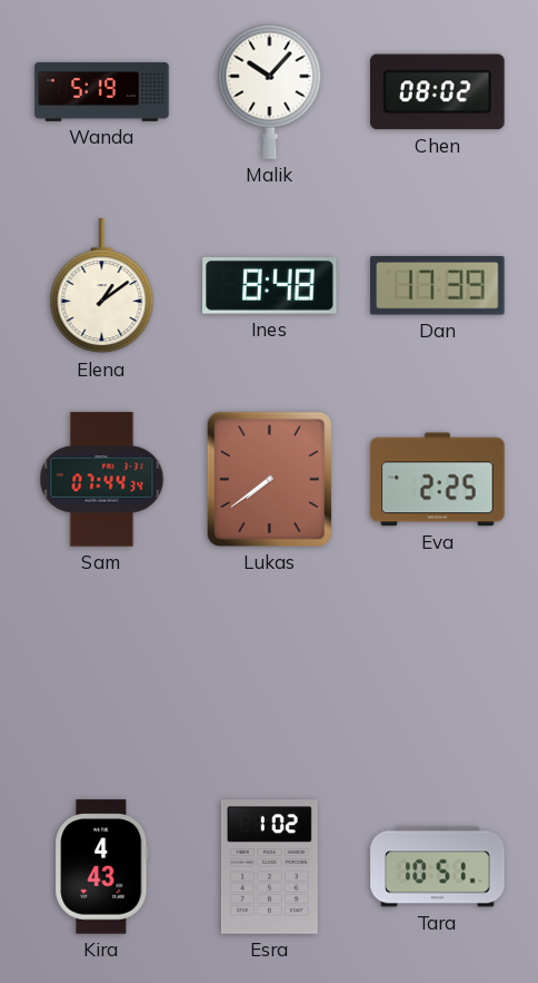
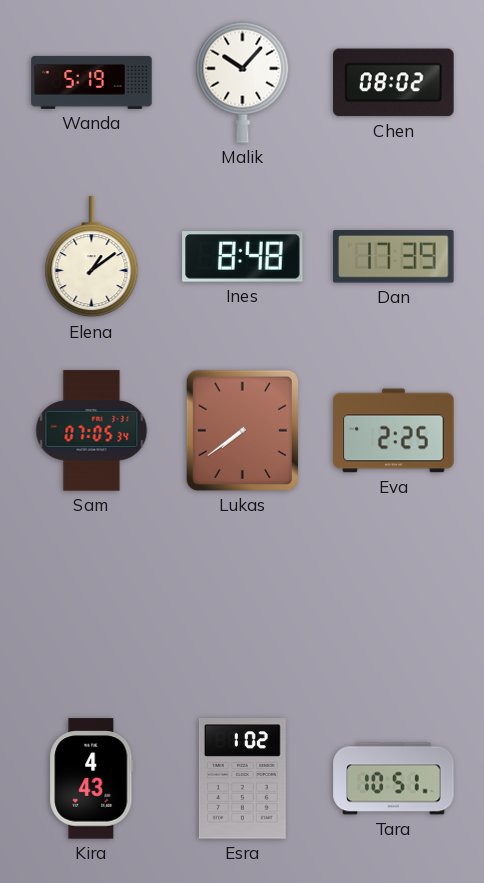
Sam: 07:44 -> 07:05
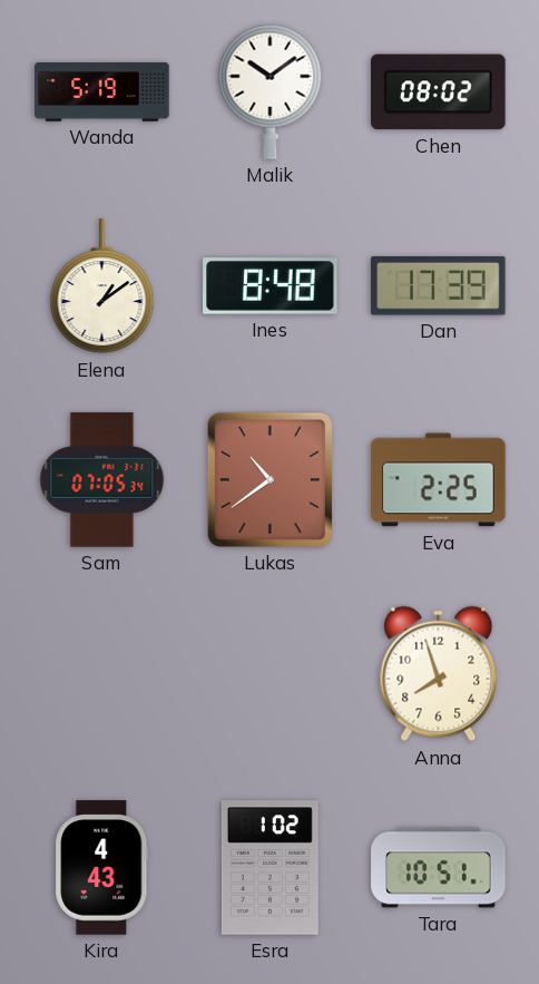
Malik: 10:07 -> 10:09
Lukas: 7:39 -> 10:39
Anna: none -> 7:57
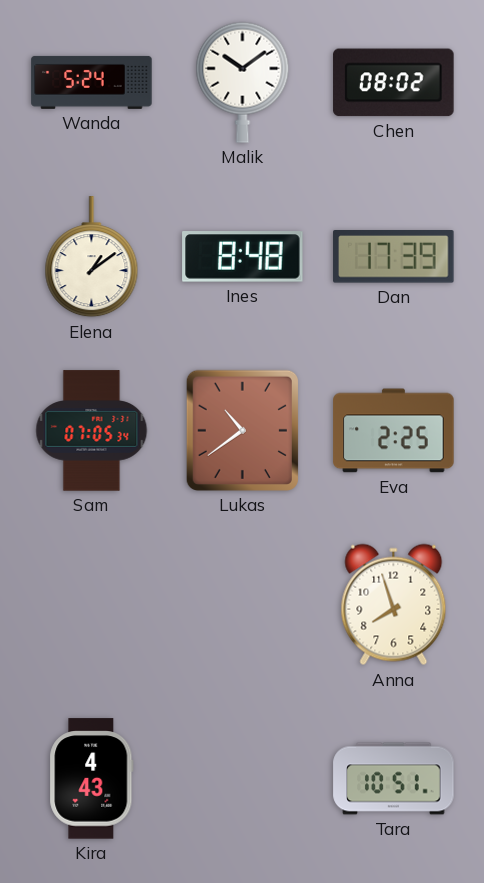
Wanda: 5:19 -> 5:24
Esra: 1:02 -> none
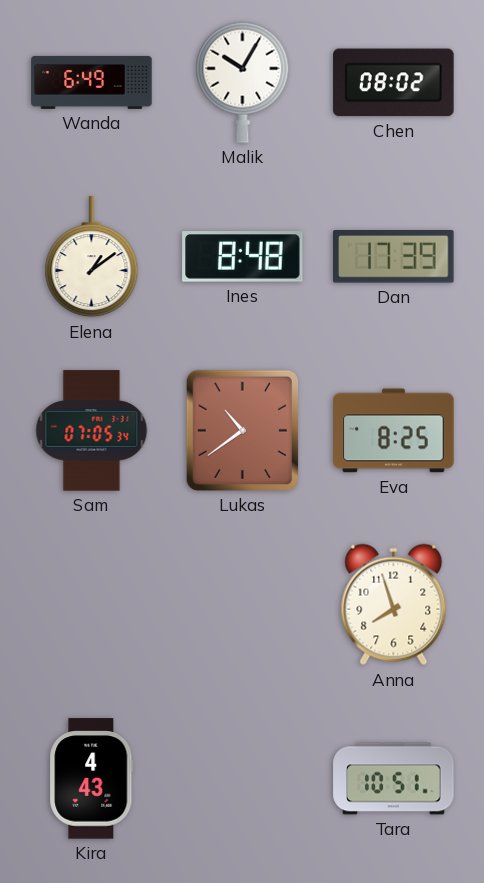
Wanda: 5:24 -> 6:49
Malik: 10:09 -> 10:05
Eva: 2:25 -> 8:25
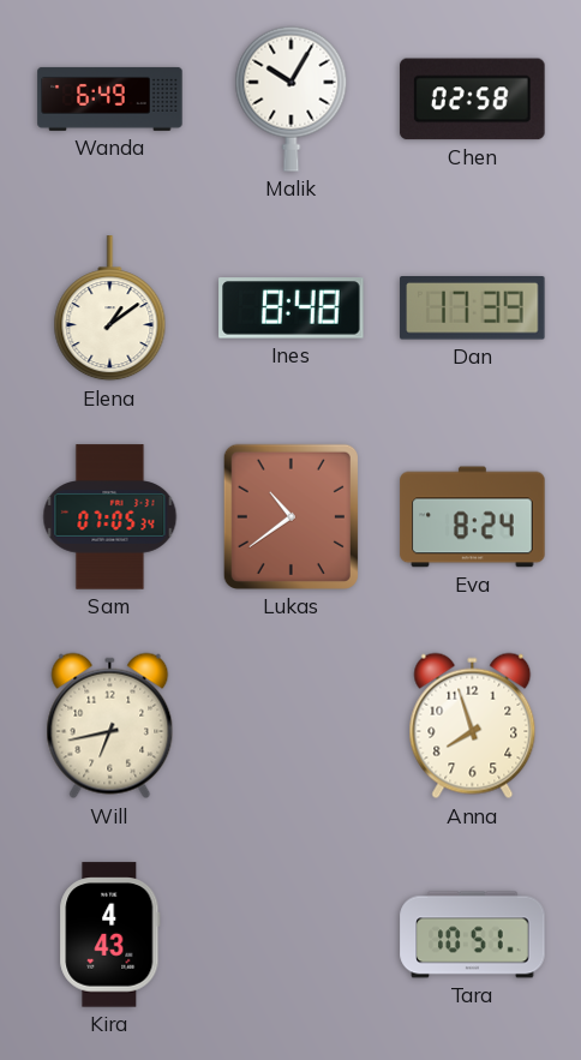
Chen: 08:02 -> 02:58
Eva: 8:25 -> 8:24
Will: none -> 6:43
